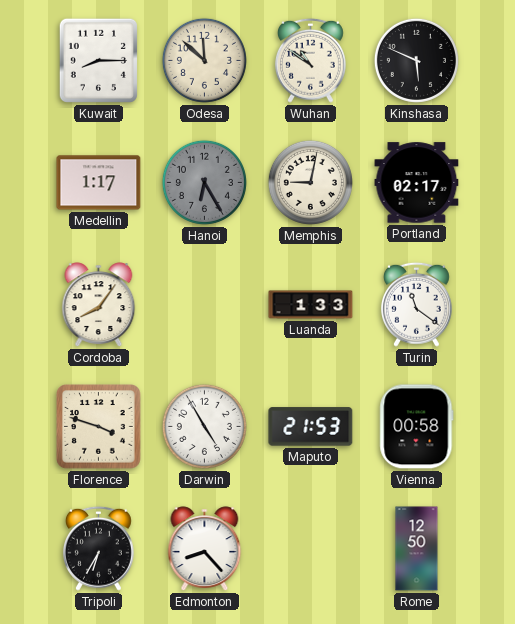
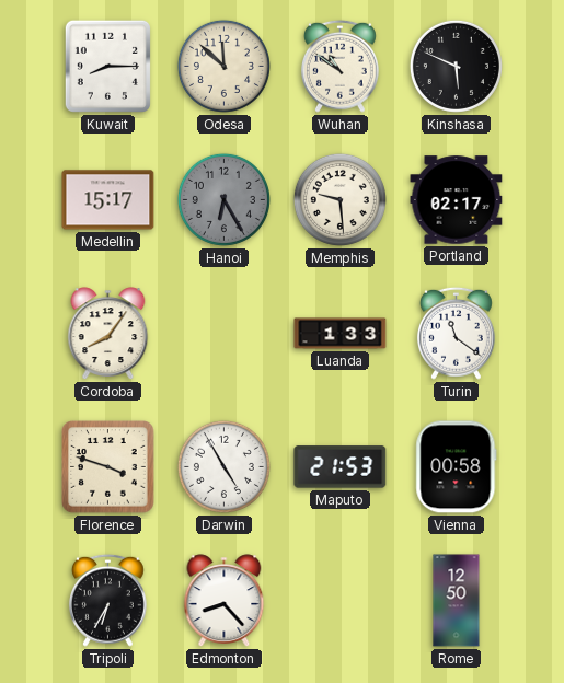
Medellin: 1:17 -> 15:17
Memphis: 9:02 -> 9:29
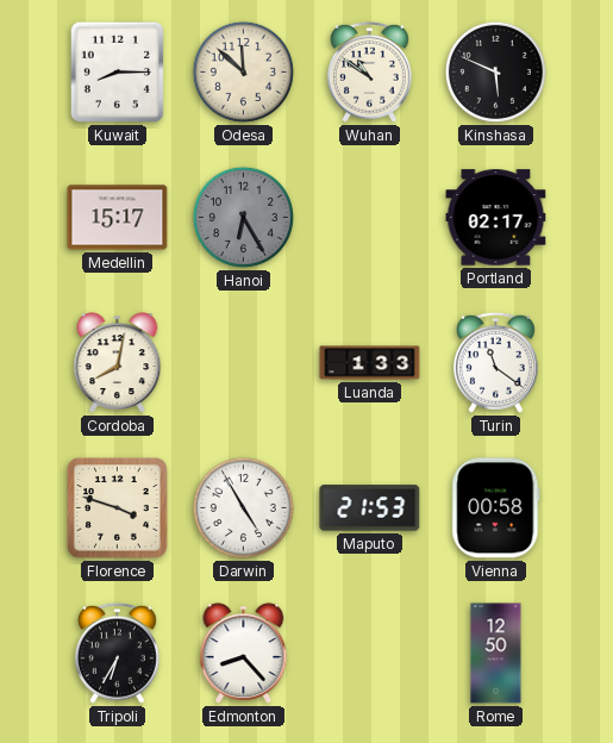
Memphis: 9:29 -> none
Cordoba: 8:06 -> 8:02
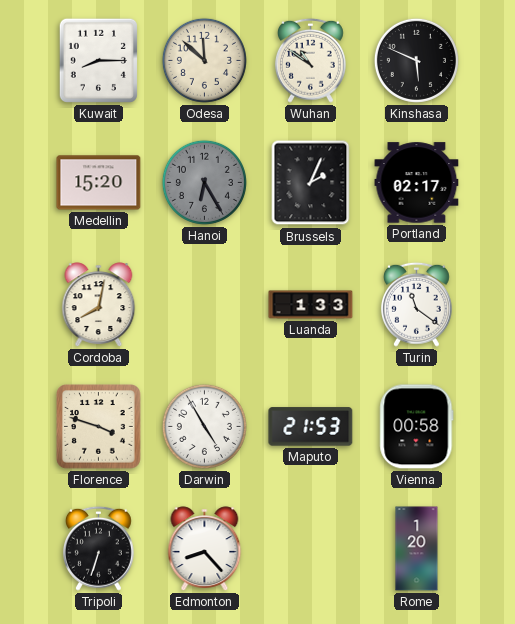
Medellin: 15:17 -> 15:20
Brussels: none -> 2:04
Tripoli: 6:35 -> 6:33
Rome: 12:50 -> 1:20
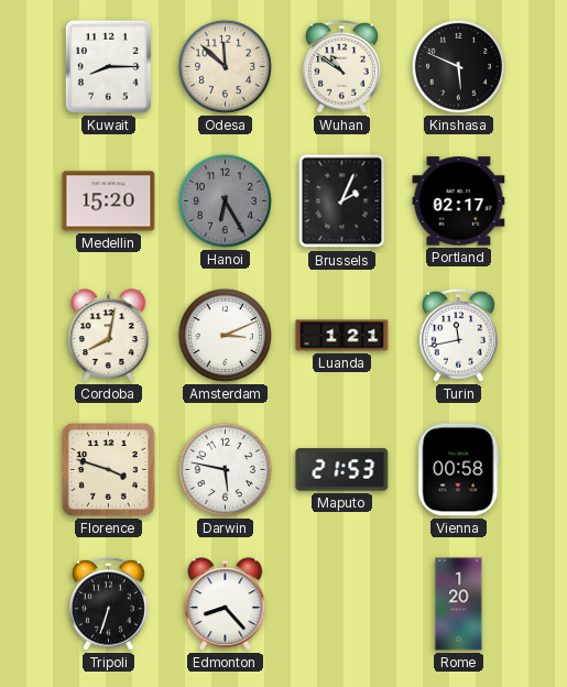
Amsterdam: none -> 3:11
Luanda: 1:33 -> 1:21
Turin: 11:21 -> 11:43
Darwin: 4:55 -> 5:47
